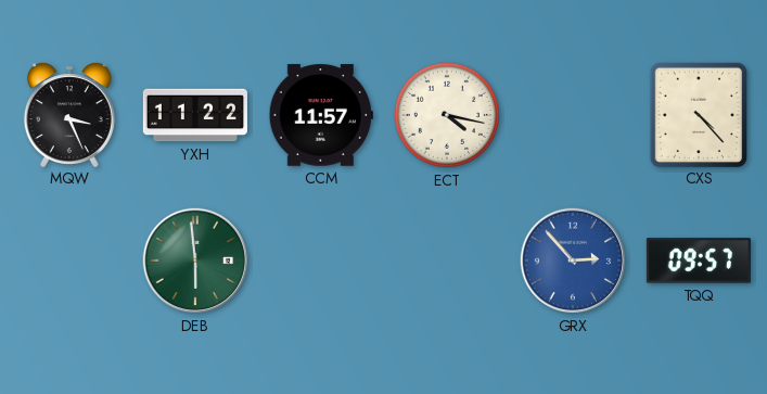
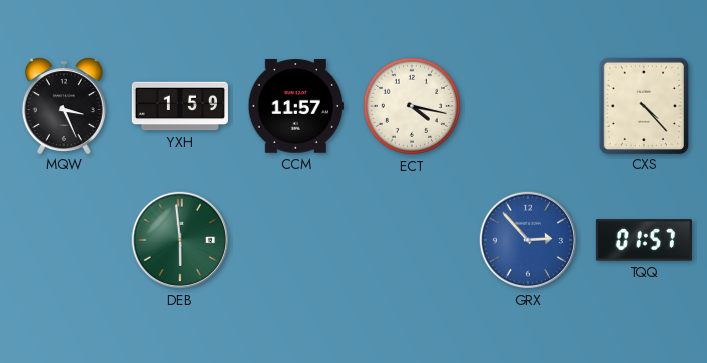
YXH: 11:22 -> 1:59
TQQ: 09:57 -> 01:57
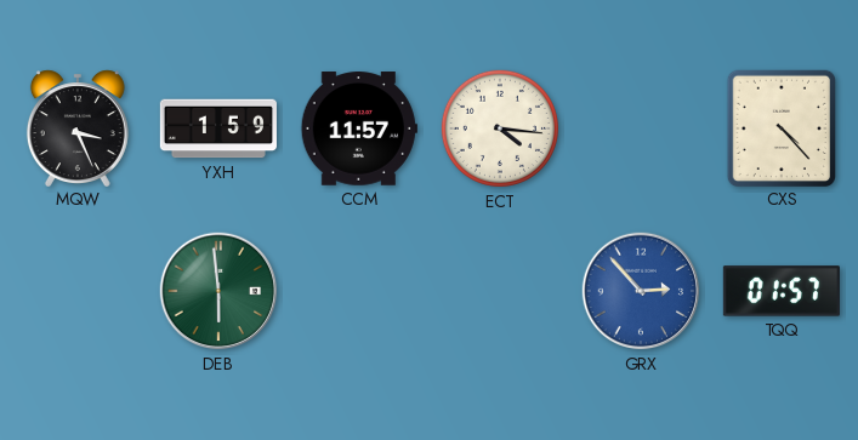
ECT: 4:17 -> 4:16
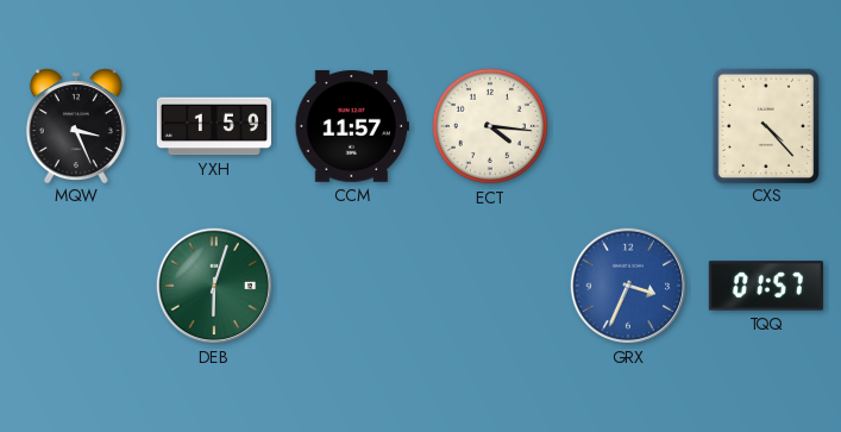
DEB: 5:59 -> 6:03
GRX: 2:53 -> 3:34
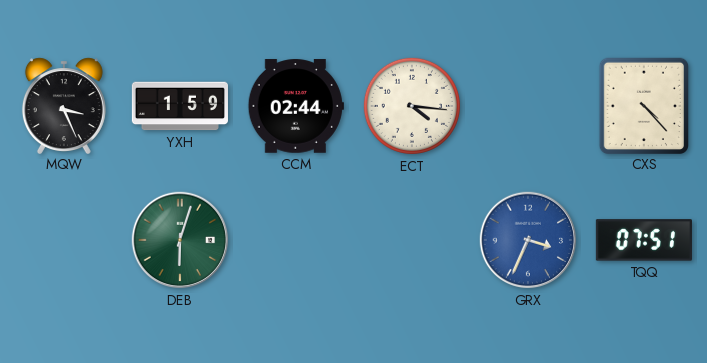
CCM: 11:57 -> 02:44
TQQ: 01:57 -> 07:51
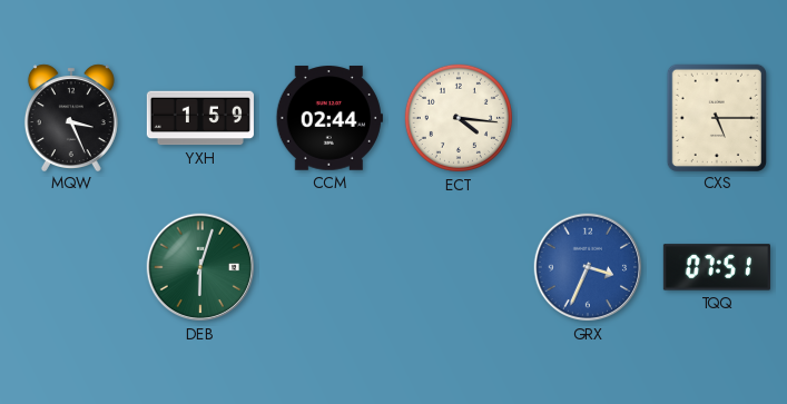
CXS: 4:23 -> 5:15
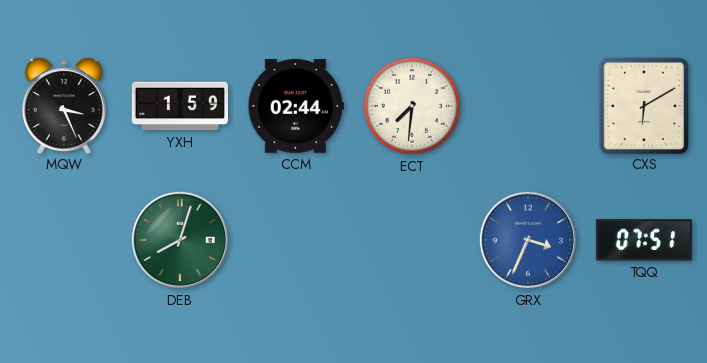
ECT: 4:16 -> 7:31
CXS: 5:15 -> 6:10
DEB: 6:03 -> 8:03
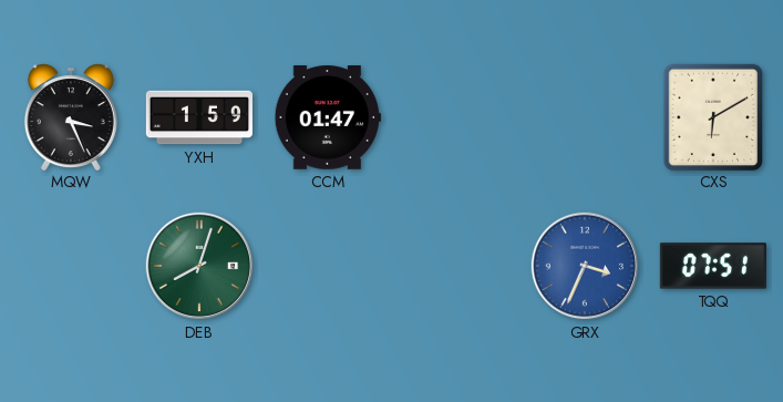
CCM: 02:44 -> 01:47
ECT: 7:31 -> none
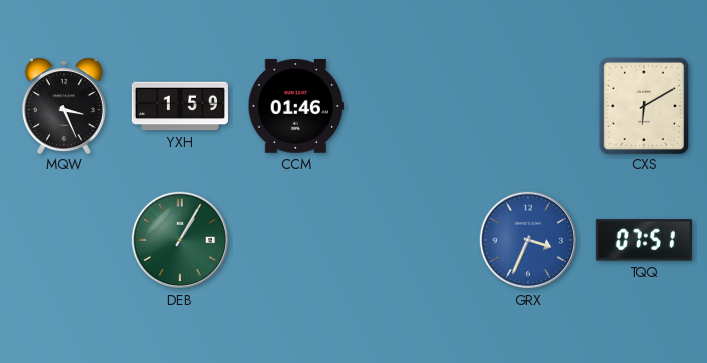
CCM: 01:47 -> 01:46
DEB: 8:03 -> 1:05
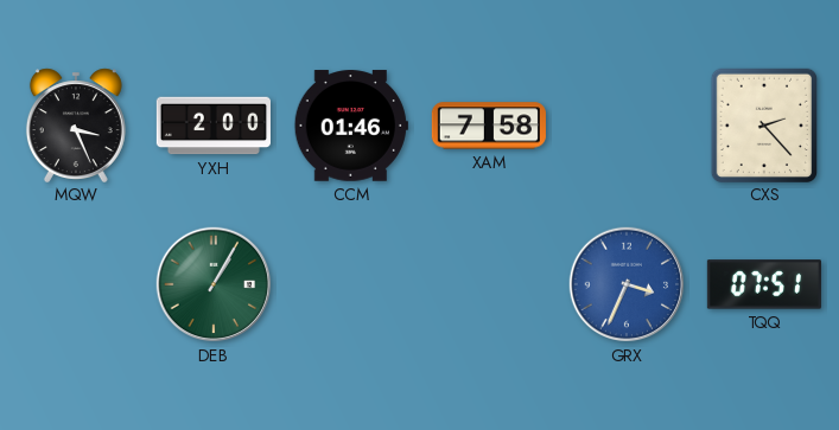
YXH: 1:59 -> 2:00
XAM: none -> 7:58
CXS: 6:10 -> 2:23
